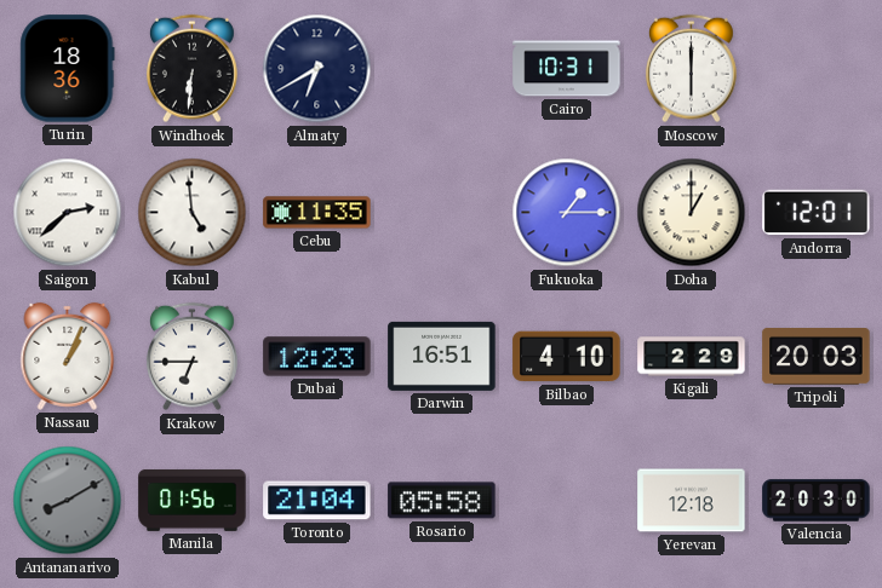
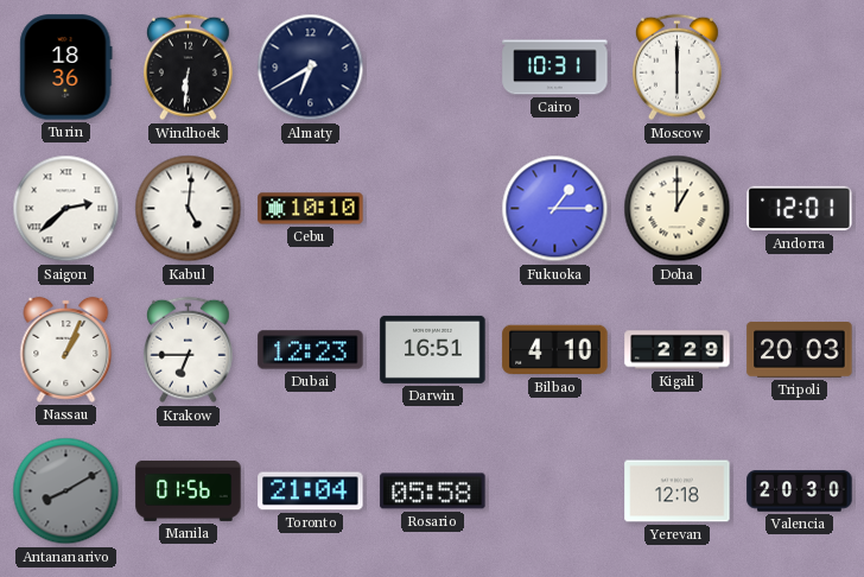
Kabul: 4:59 -> 5:01
Cebu: 11:35 -> 10:10
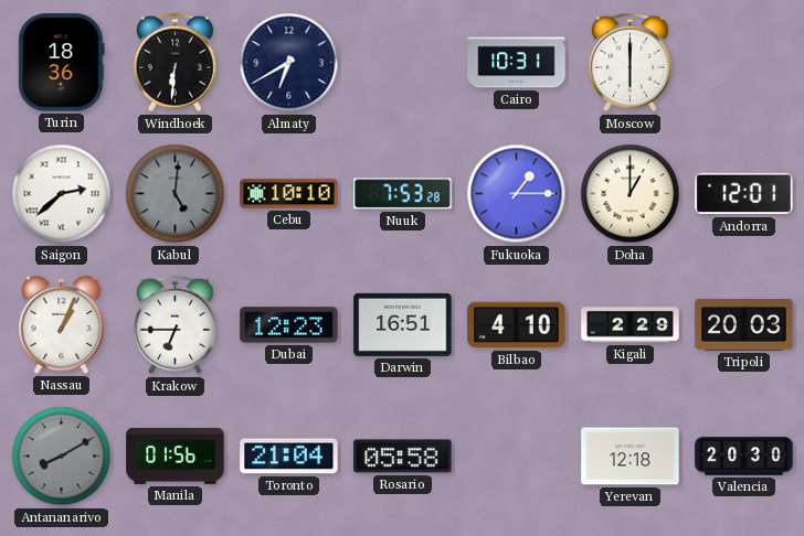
Kabul dial: white -> grey
Nuuk: none -> 7:53
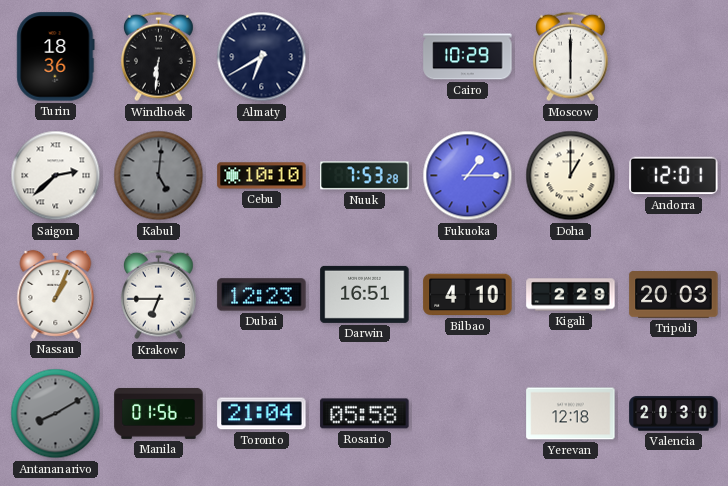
Cairo: 10:31 -> 10:29
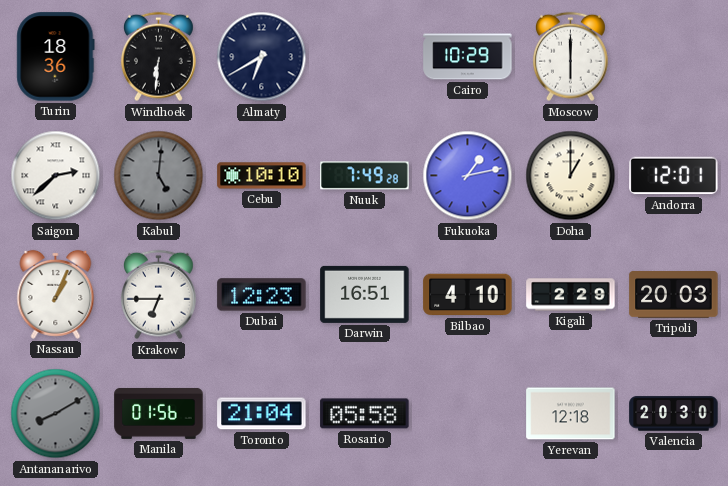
Nuuk: 7:53 -> 7:49
Fukuoka: 1:15 -> 1:13
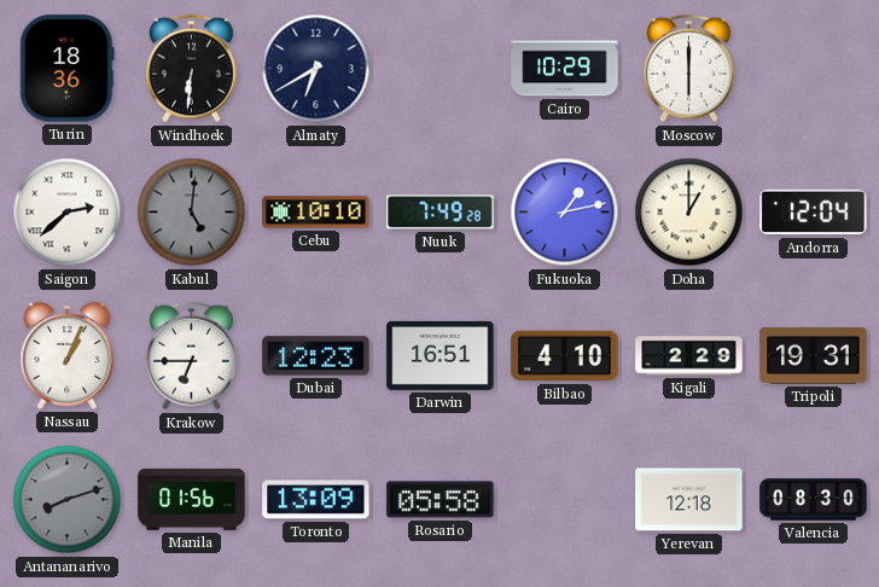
Andorra: 12:01 -> 12:04
Tripoli: 20:03 -> 19:31
Antananarivo: 8:10 -> 8:12
Toronto: 21:04 -> 13:09
Valencia: 20:30 -> 08:30
